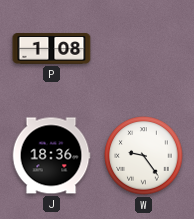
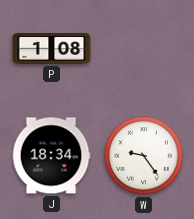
J: 18:36 -> 18:34
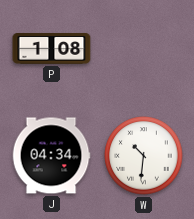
J: 18:34 -> 04:34
W: 9:24 -> 10:31
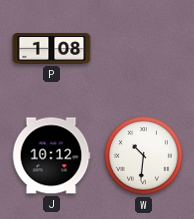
J: 04:34 -> 10:12
